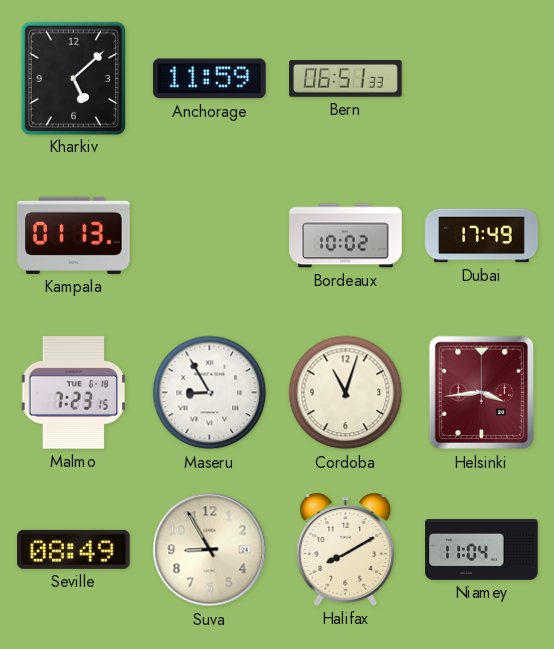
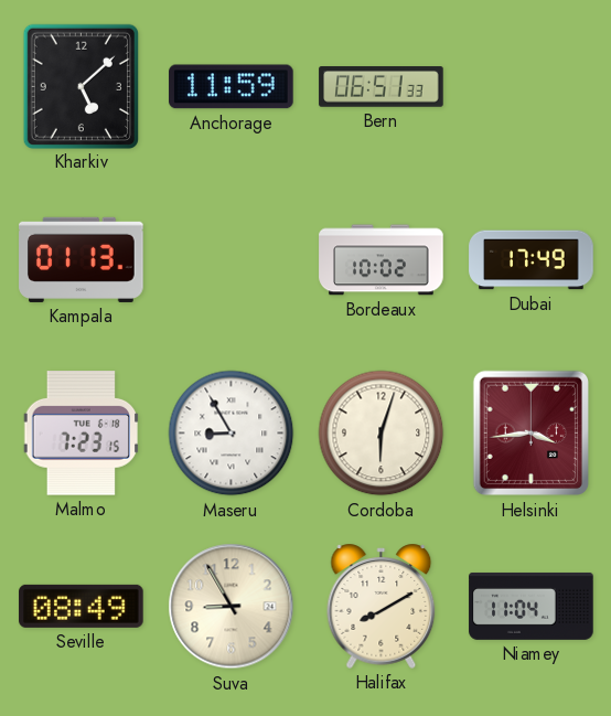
Cordoba: 11:03 -> 6:03
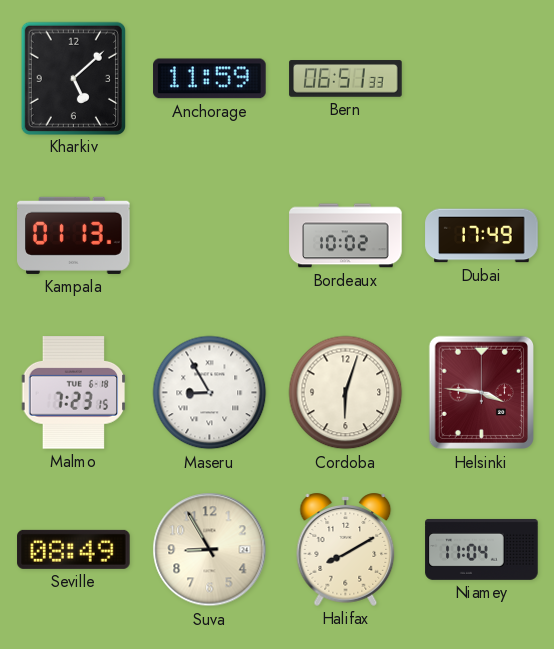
Helsinki: 3:44 -> 3:46
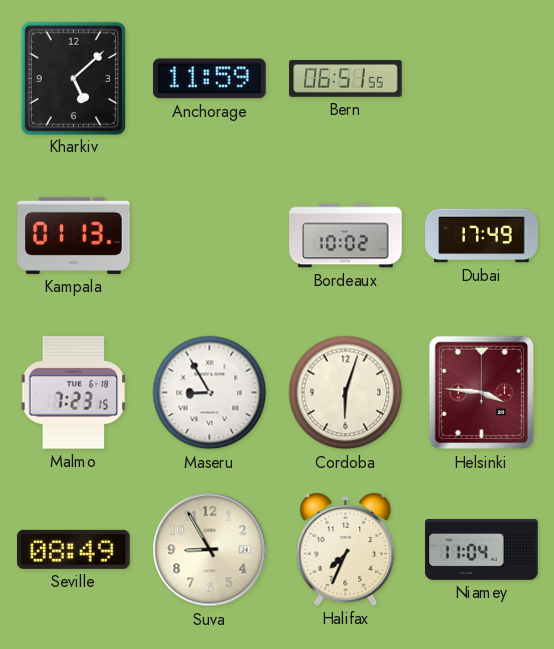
Bern: 06:51:33 -> 06:51:55
Halifax: 8:10 -> 7:34
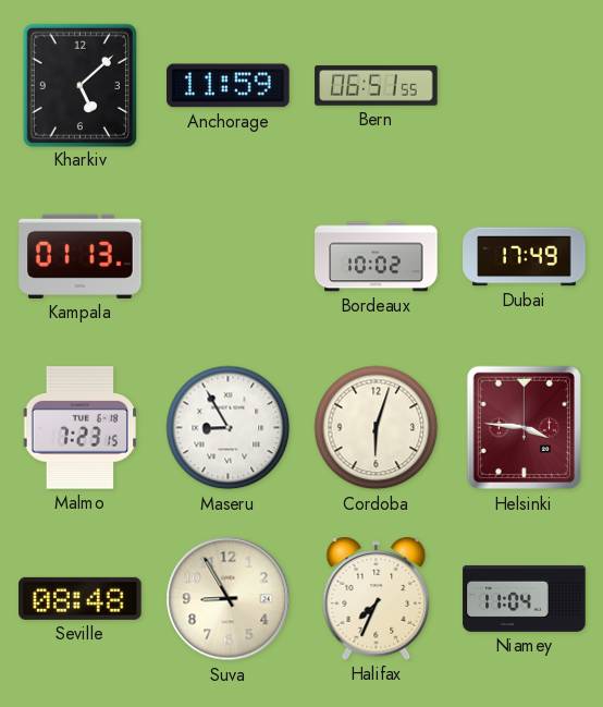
Seville: 08:49 -> 08:48
